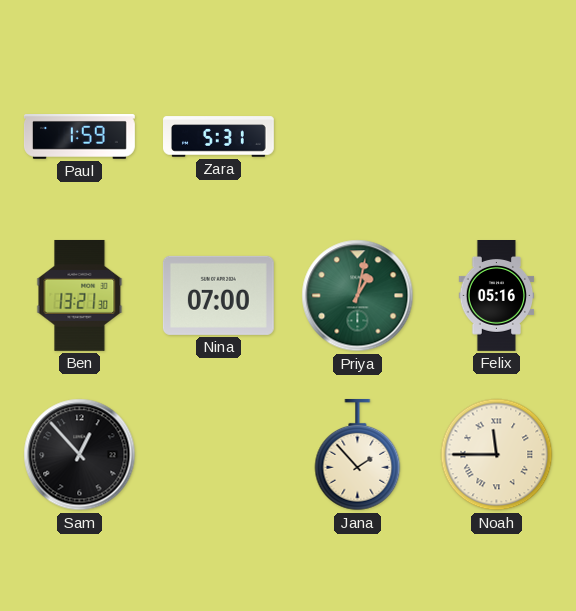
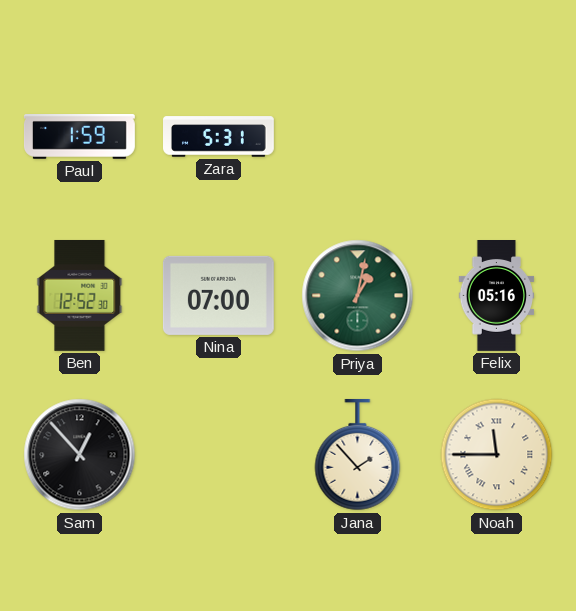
Ben: 13:21 -> 12:52
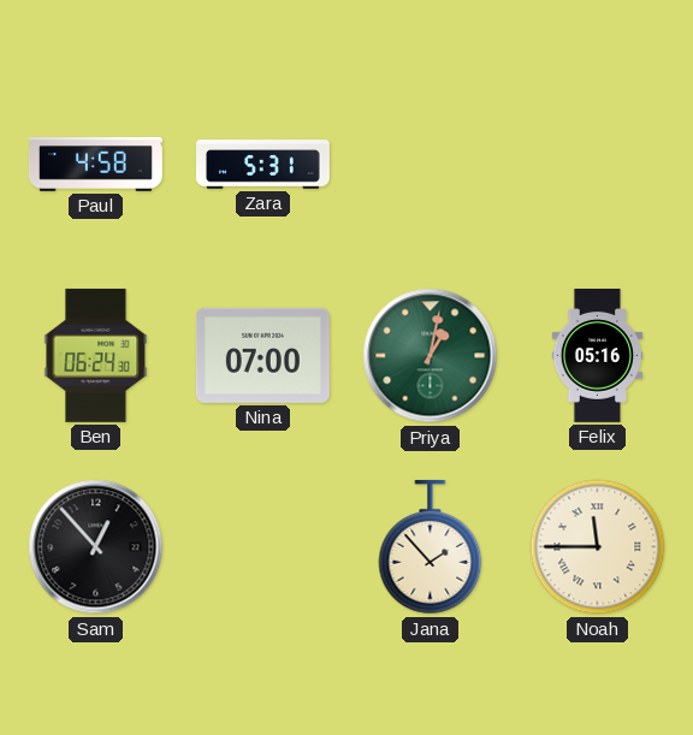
Paul: 1:59 -> 4:58
Ben: 12:52 -> 06:24
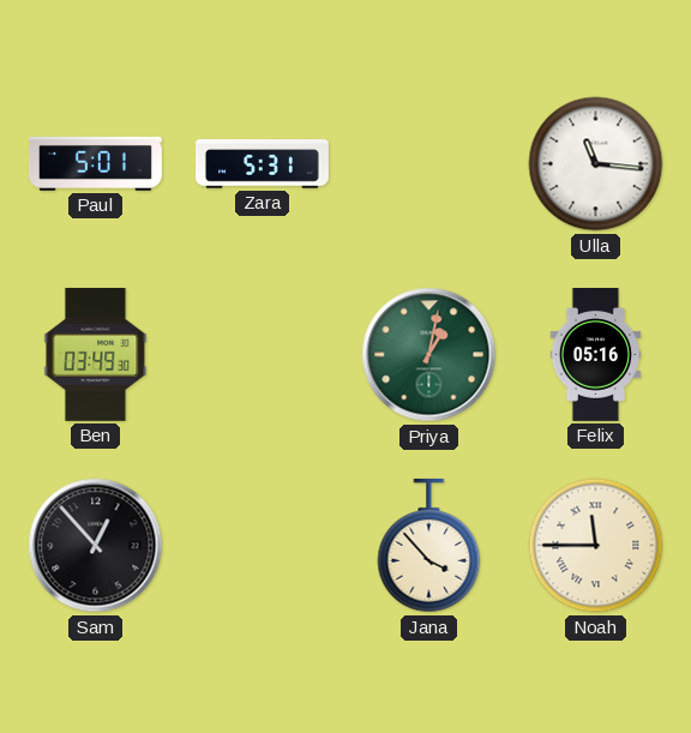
Paul: 4:58 -> 5:01
Ulla: none -> 11:16
Ben: 06:24 -> 03:49
Nina: 07:00 -> none
Jana: 1:53 -> 3:53
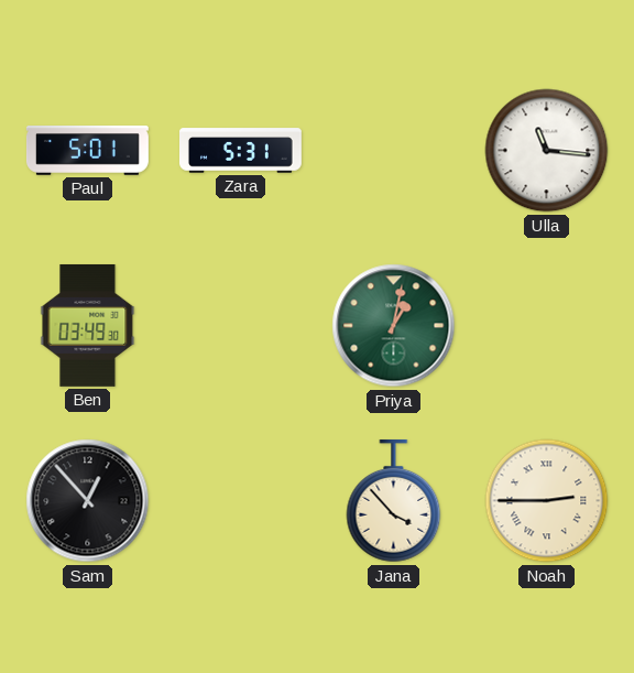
Felix: 05:16 -> none
Noah: 11:45 -> 2:45
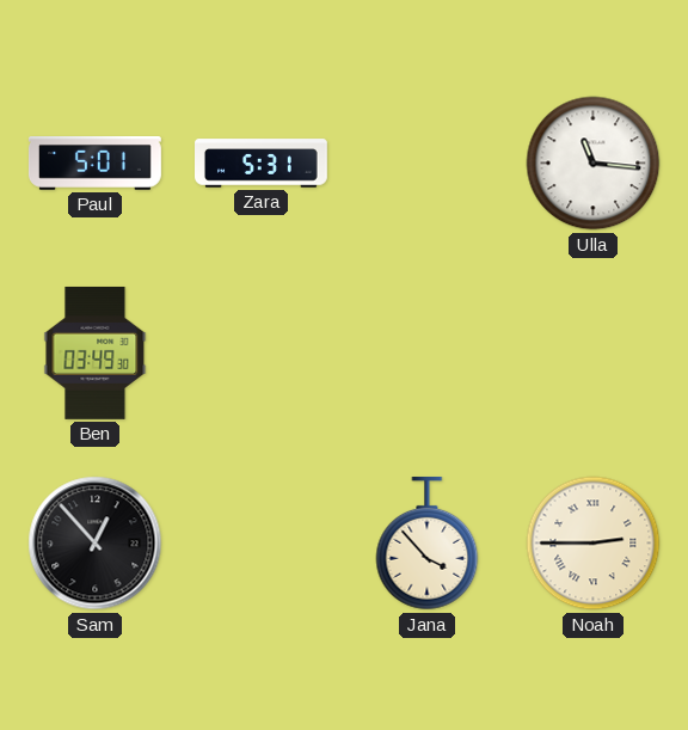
Priya: 1:02 -> none
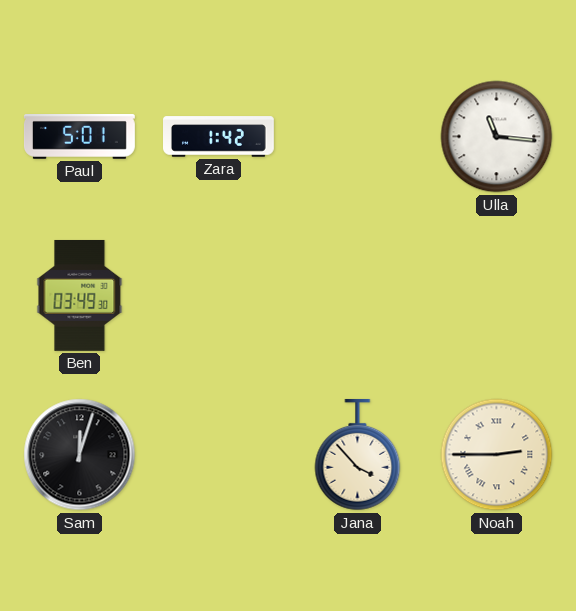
Zara: 5:31 -> 1:42
Sam: 12:53 -> 12:03
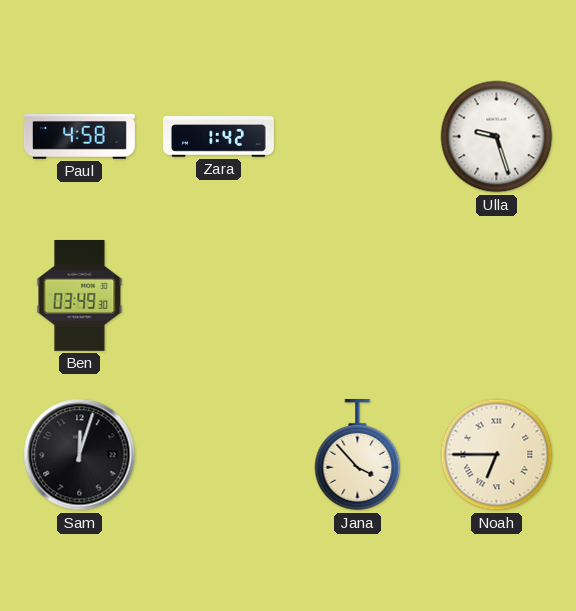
Paul: 5:01 -> 4:58
Ulla: 11:16 -> 9:27
Noah: 2:45 -> 6:45
